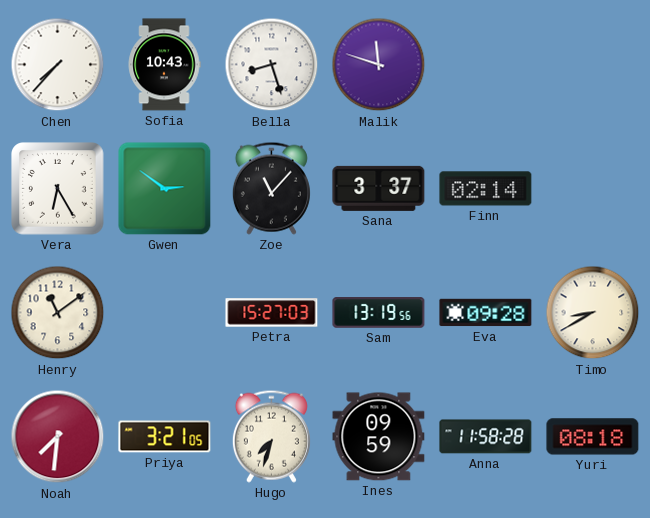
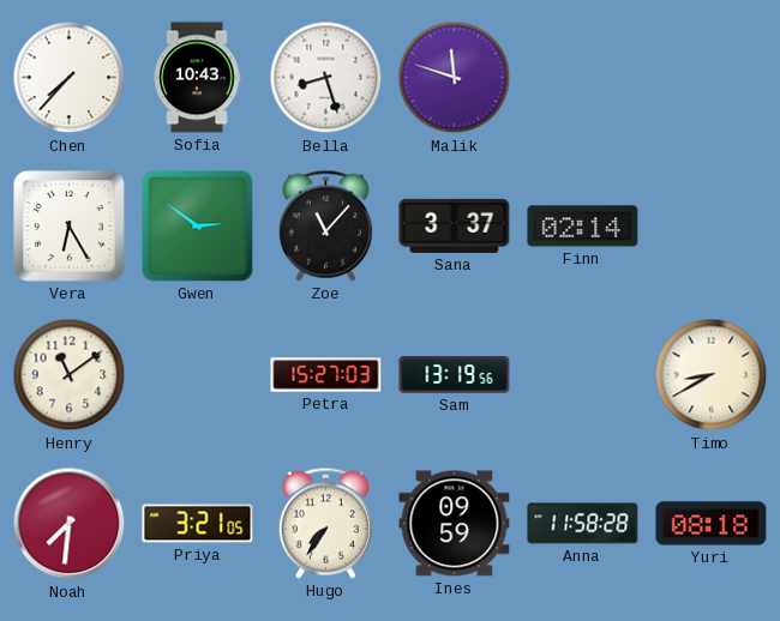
Eva: 09:28 -> none
Hugo: 7:33 -> 7:36
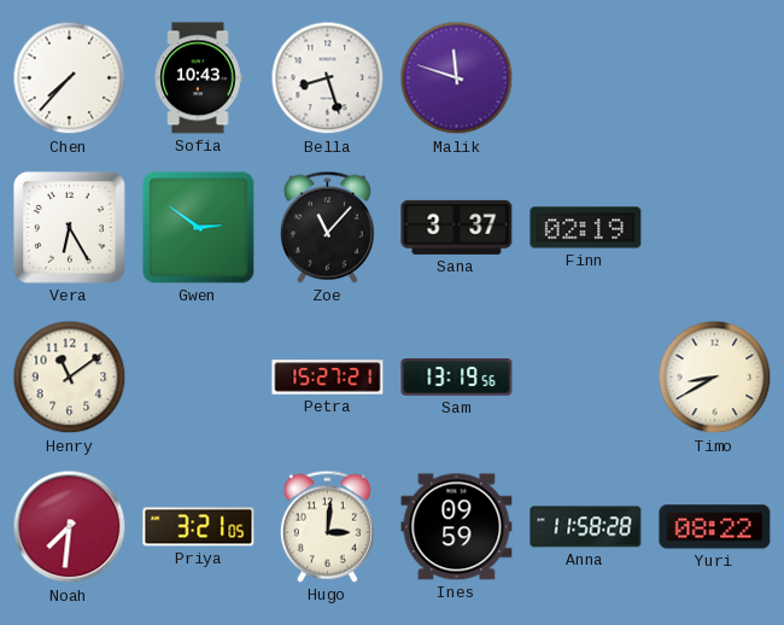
Finn: 02:14 -> 02:19
Petra: 15:27:03 -> 15:27:21
Hugo: 7:36 -> 3:01
Yuri: 08:18 -> 08:22
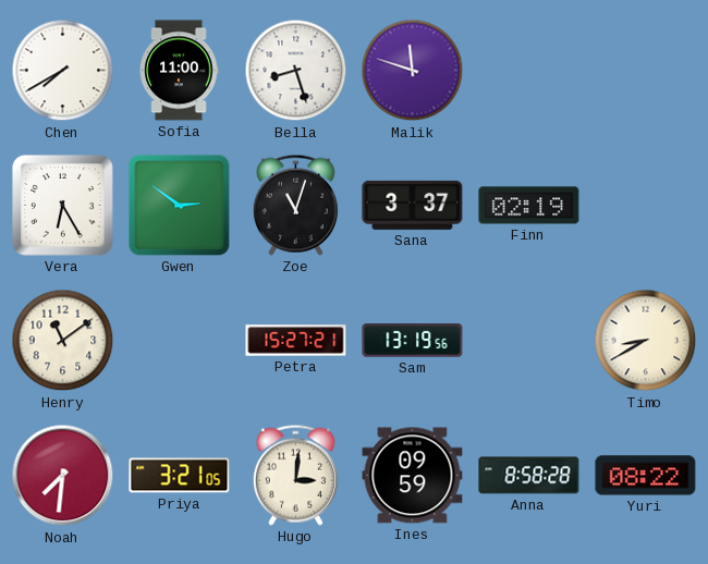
Chen: 7:37 -> 7:40
Sofia: 10:43 -> 11:00
Zoe: 11:07 -> 11:03
Anna: 11:58 -> 8:58
